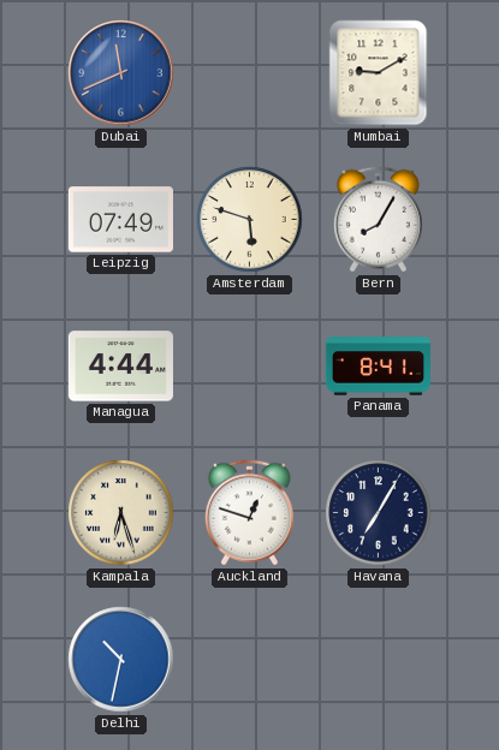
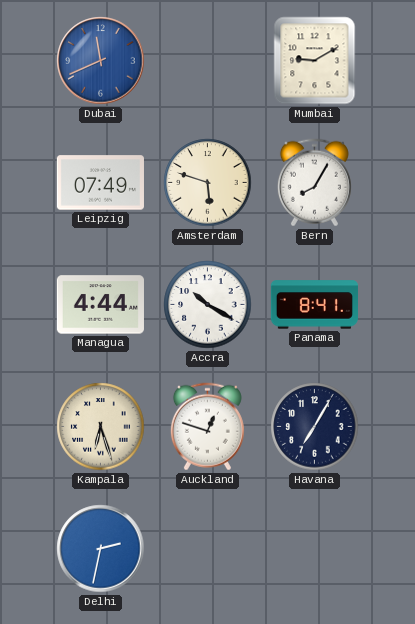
Accra: none -> 10:20
Delhi: 10:32 -> 2:32
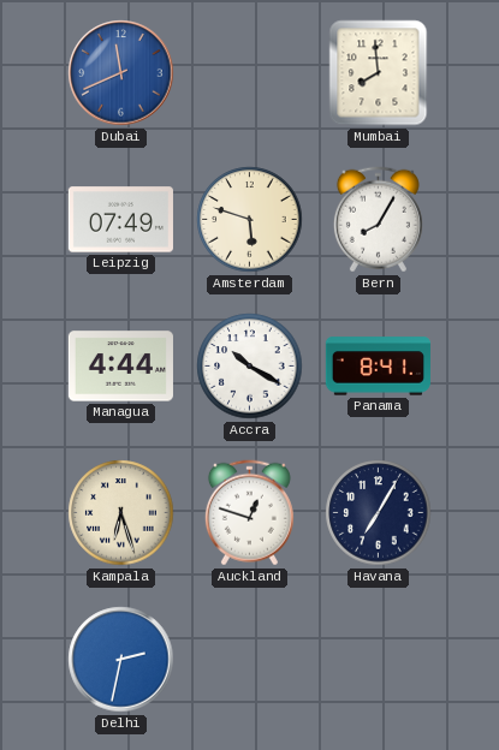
Mumbai: 9:10 -> 7:59
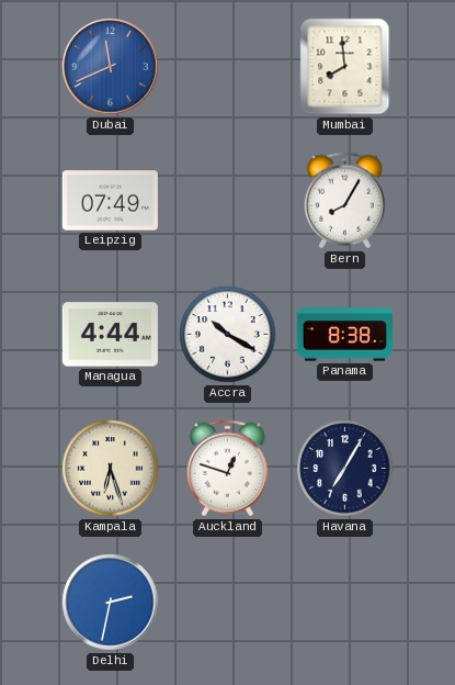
Amsterdam: 5:48 -> none
Panama: 8:41 -> 8:38
